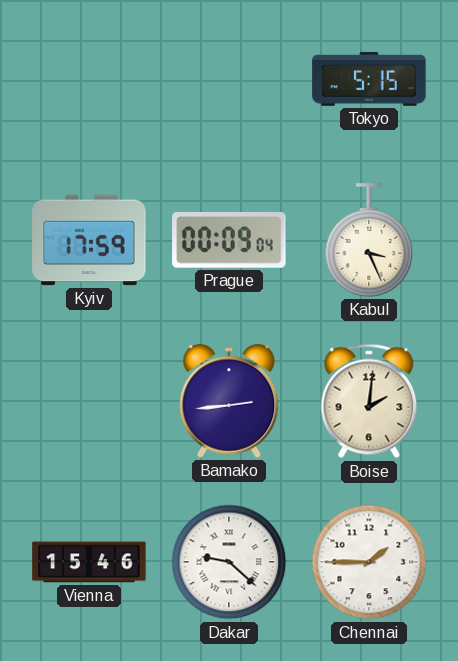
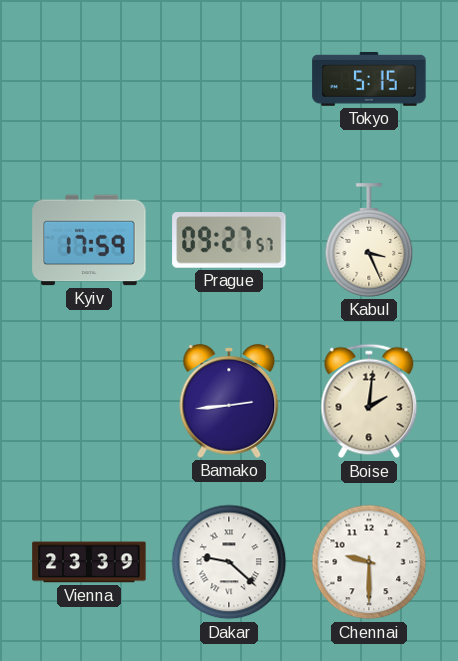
Prague: 00:09 -> 09:27
Vienna: 15:46 -> 23:39
Chennai: 1:45 -> 9:30
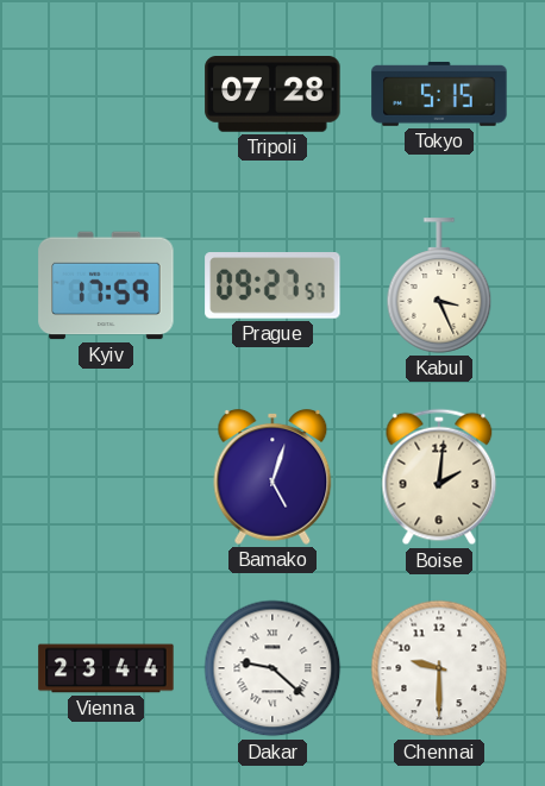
Tripoli: none -> 07:28
Bamako: 2:44 -> 5:03
Vienna: 23:39 -> 23:44
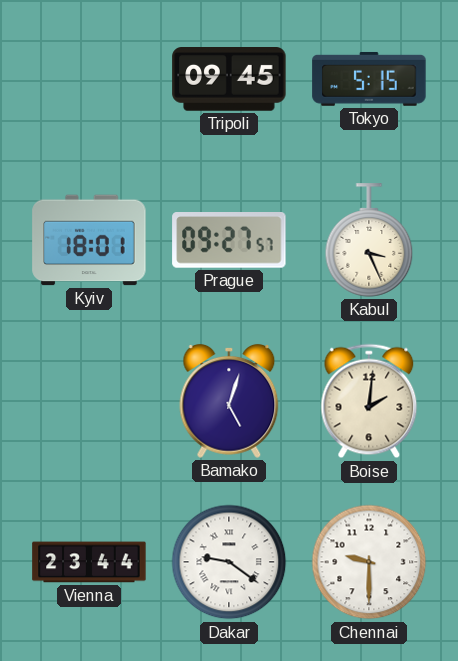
Tripoli: 07:28 -> 09:45
Kyiv: 17:59 -> 18:01
Dakar: 9:22 -> 9:21
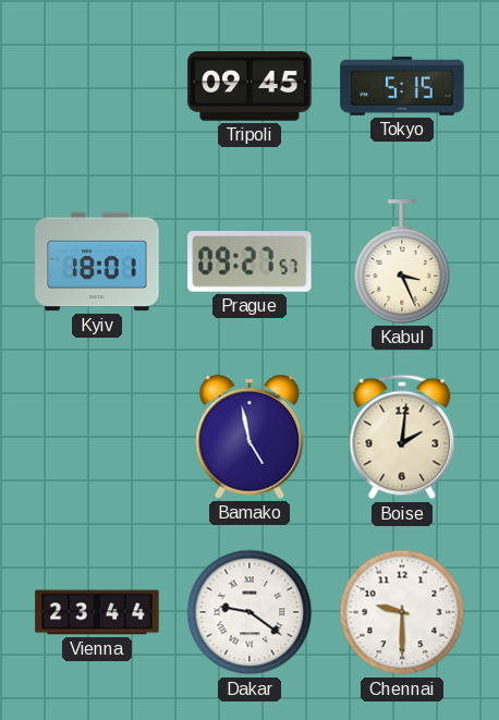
Bamako: 5:03 -> 4:58
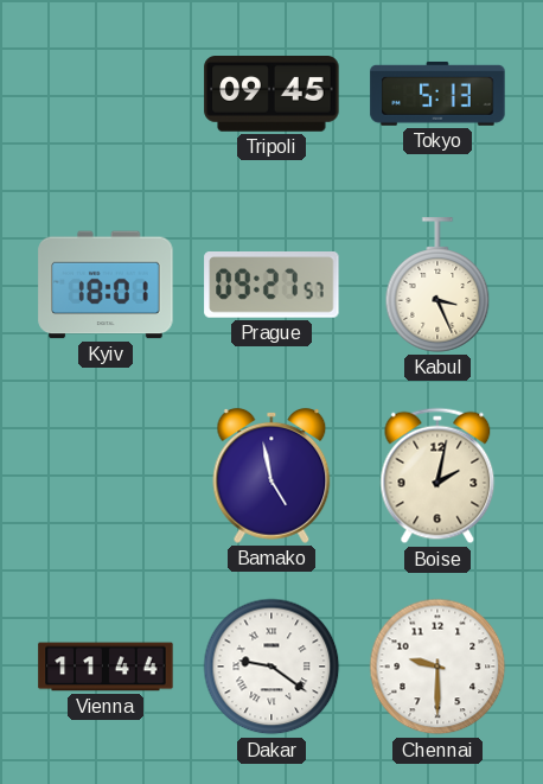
Tokyo: 5:15 -> 5:13
Boise: 2:01 -> 2:02
Vienna: 23:44 -> 11:44
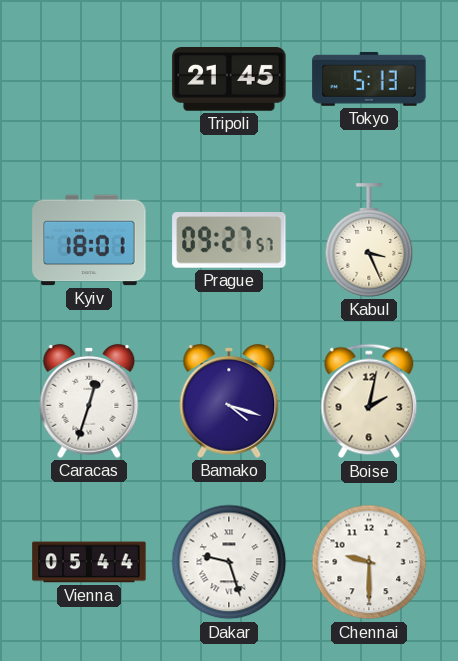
Tripoli: 09:45 -> 21:45
Caracas: none -> 12:33
Bamako: 4:58 -> 4:18
Vienna: 11:44 -> 05:44
Dakar: 9:21 -> 9:27
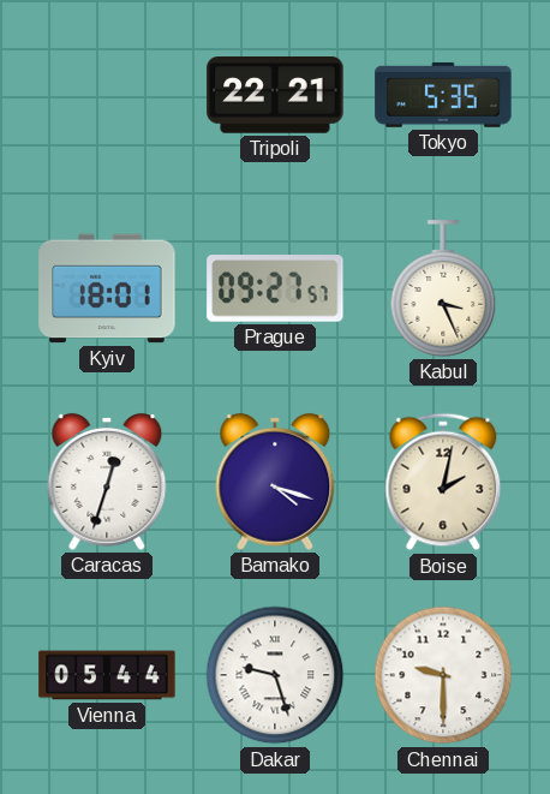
Tripoli: 21:45 -> 22:21
Tokyo: 5:13 -> 5:35
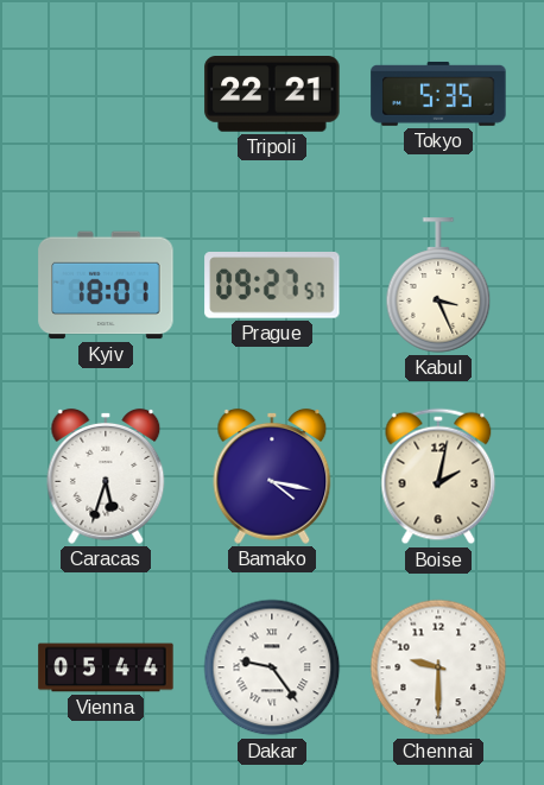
Caracas: 12:33 -> 5:33
Bamako: 4:18 -> 4:17
Dakar: 9:27 -> 9:24
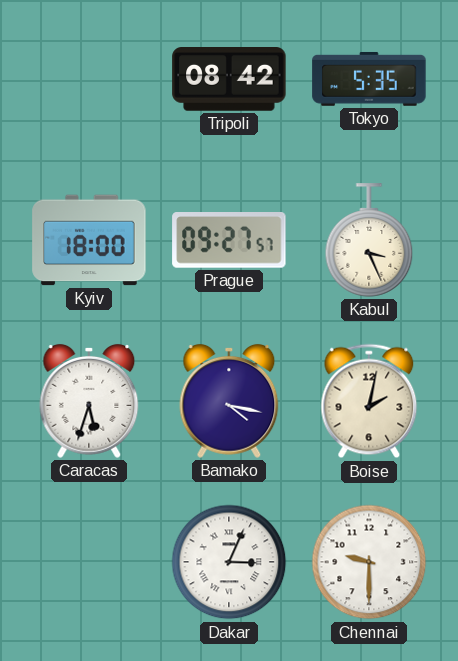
Tripoli: 22:21 -> 08:42
Kyiv: 18:01 -> 18:00
Vienna: 05:44 -> none
Dakar: 9:24 -> 3:04
